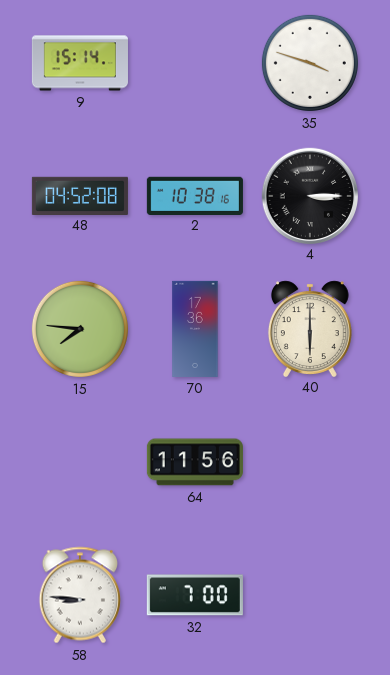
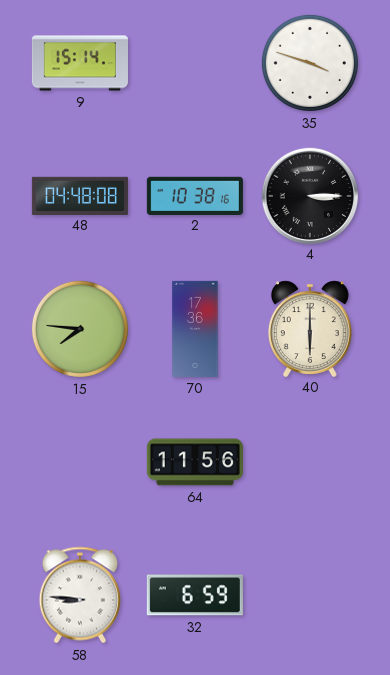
48: 04:52 -> 04:48
32: 7:00 -> 6:59
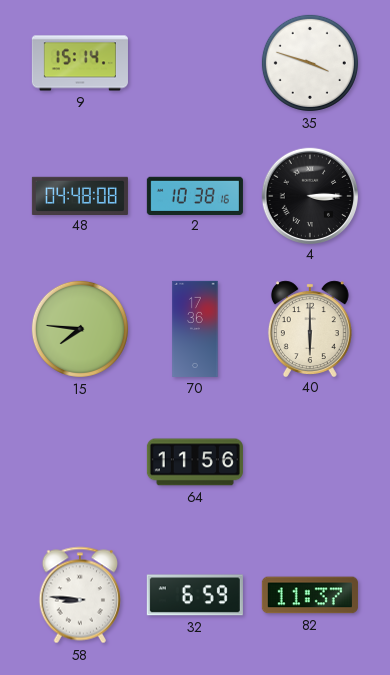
82: none -> 11:37
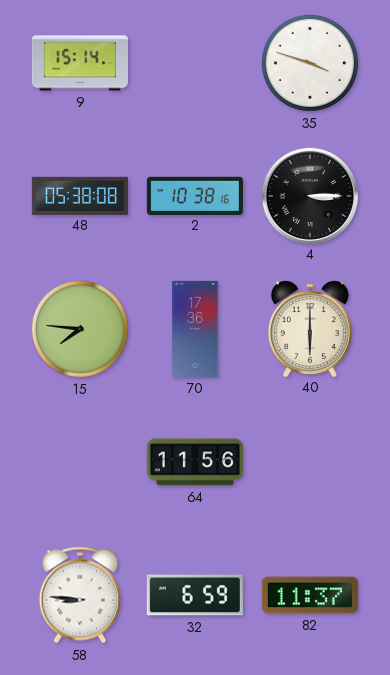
48: 04:48 -> 05:38
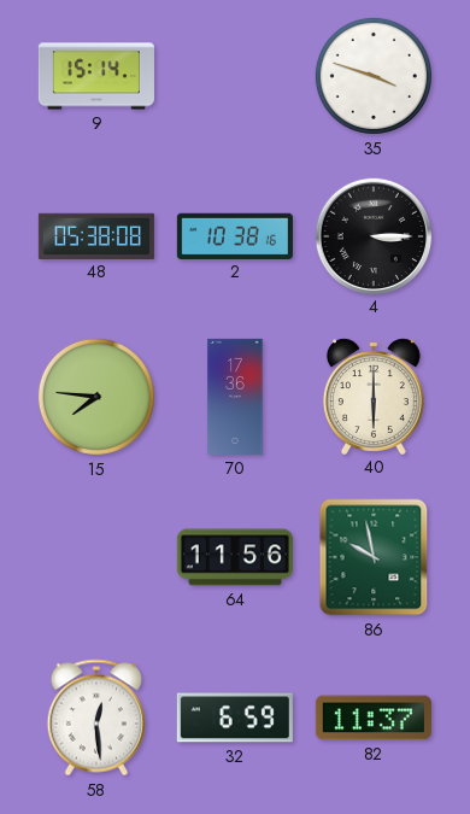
86: none -> 9:58
58: 8:46 -> 12:29
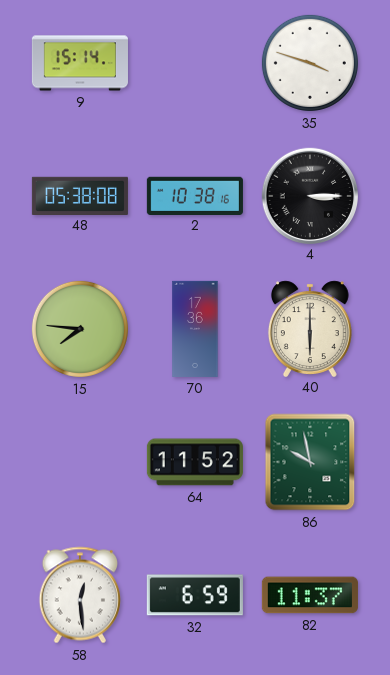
64: 11:56 -> 11:52
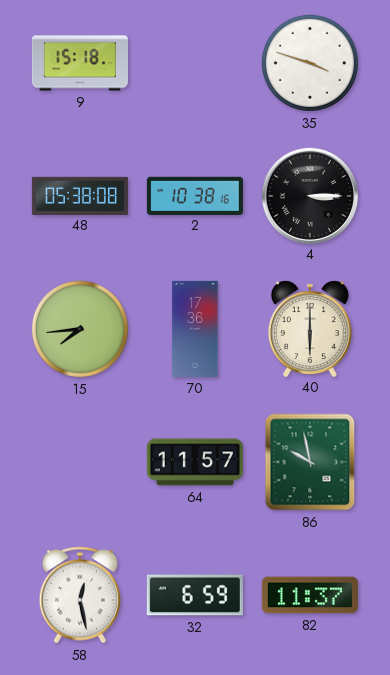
9: 15:14 -> 15:18
15: 7:46 -> 7:44
64: 11:52 -> 11:57
58: 12:29 -> 12:28
